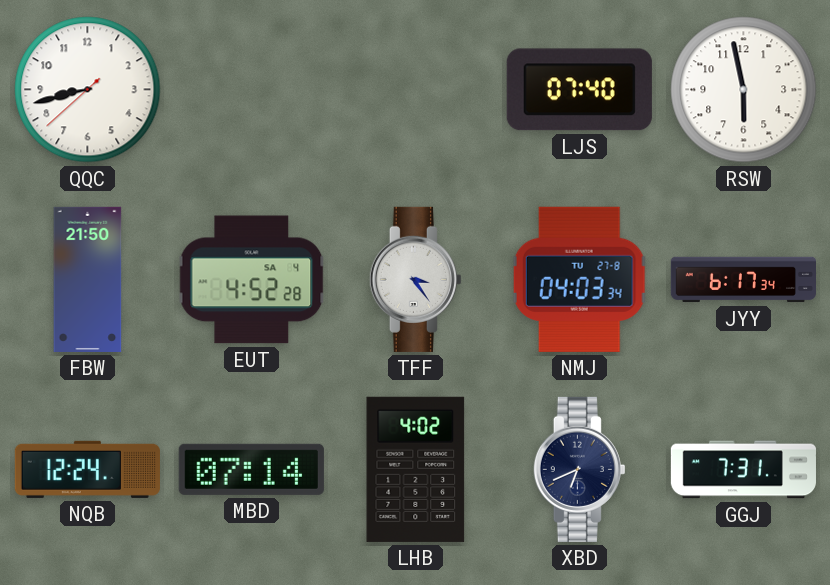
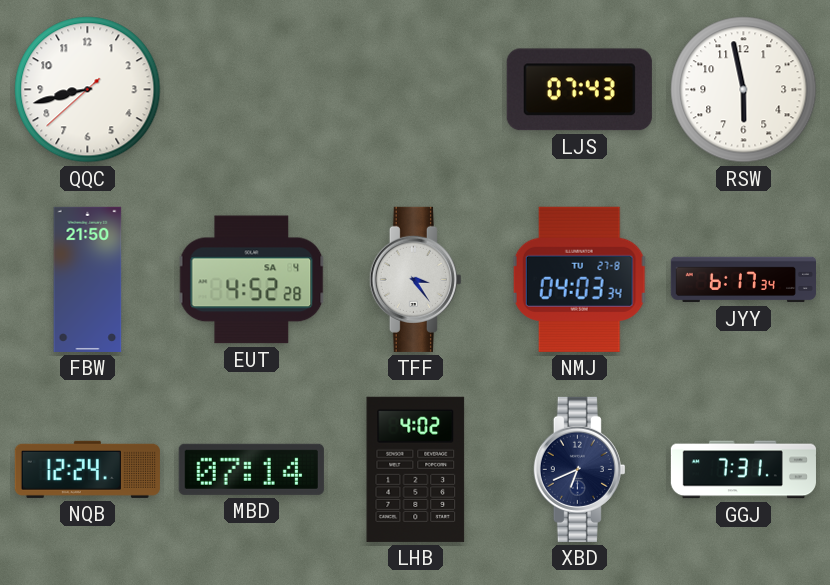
LJS: 07:40 -> 07:43
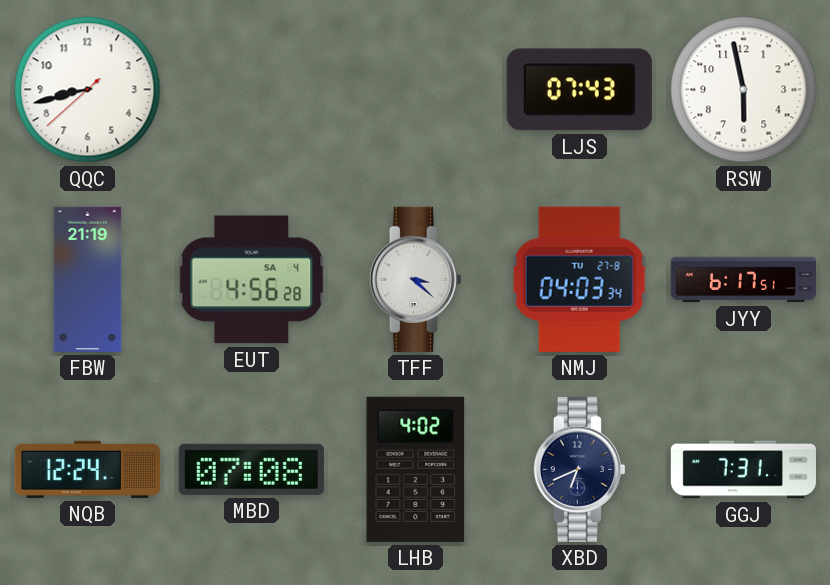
FBW: 21:50 -> 21:19
EUT: 4:52 -> 4:56
TFF: 3:24 -> 3:22
JYY: 6:17:34 -> 6:17:51
MBD: 07:14 -> 07:08
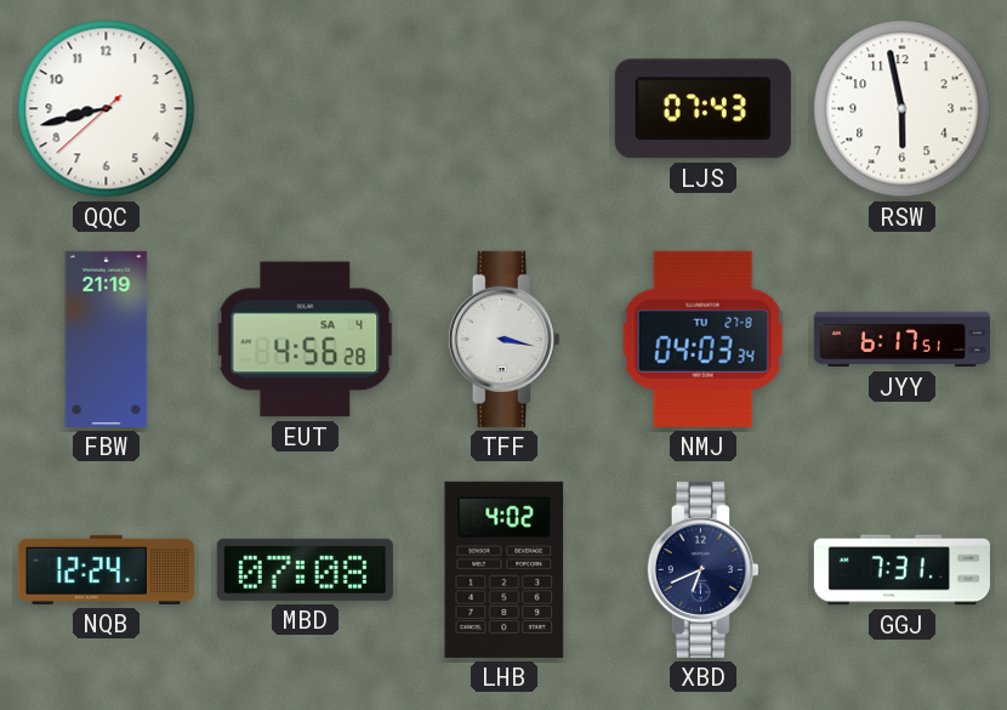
TFF: 3:22 -> 3:17
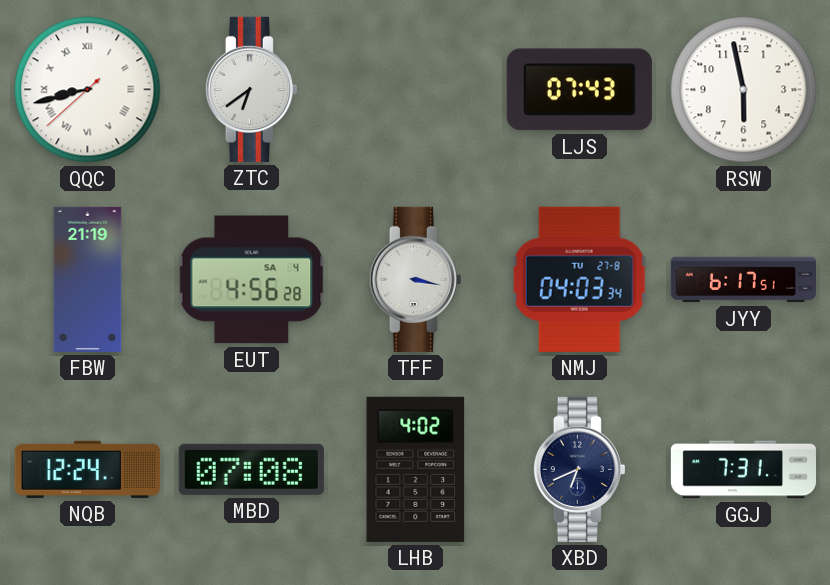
QQC numerals: Arabic -> Roman
ZTC: none -> 6:39
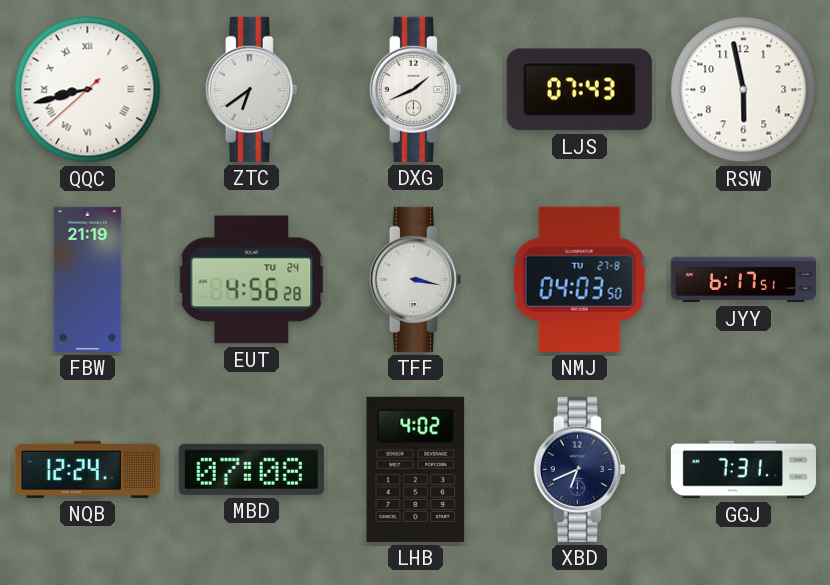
DXG: none -> 1:41
EUT date: SA 4 -> TU 24
NMJ: 04:03:34 -> 04:03:50
